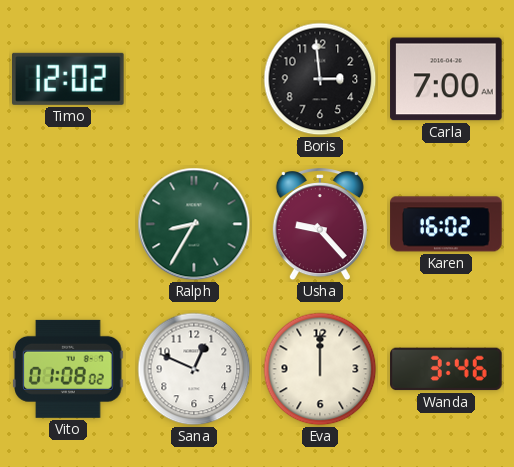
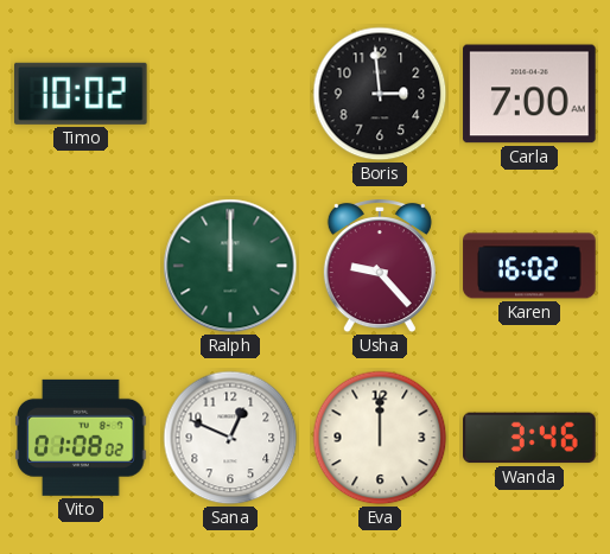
Timo: 12:02 -> 10:02
Ralph: 8:35 -> 12:00
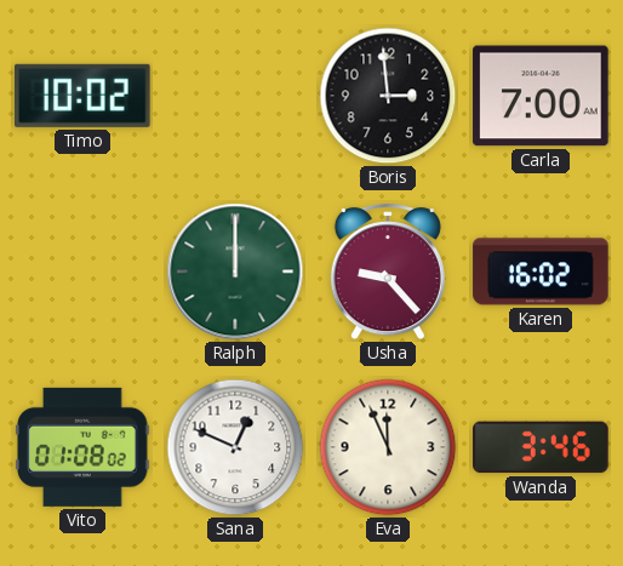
Eva: 12:00 -> 11:56
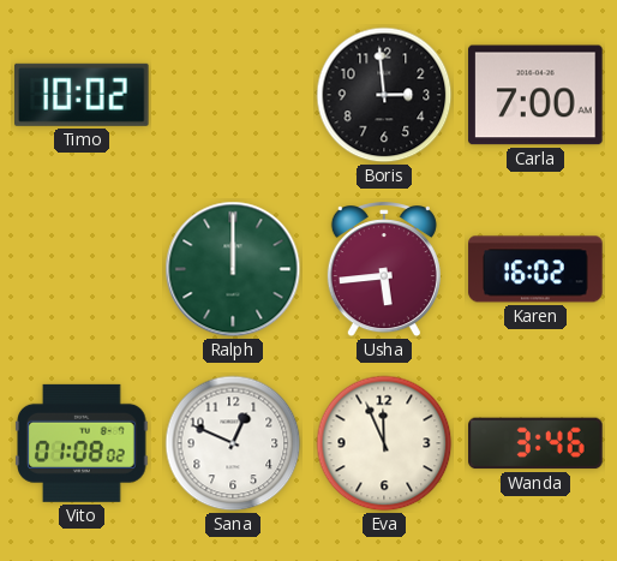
Usha: 9:23 -> 5:44
